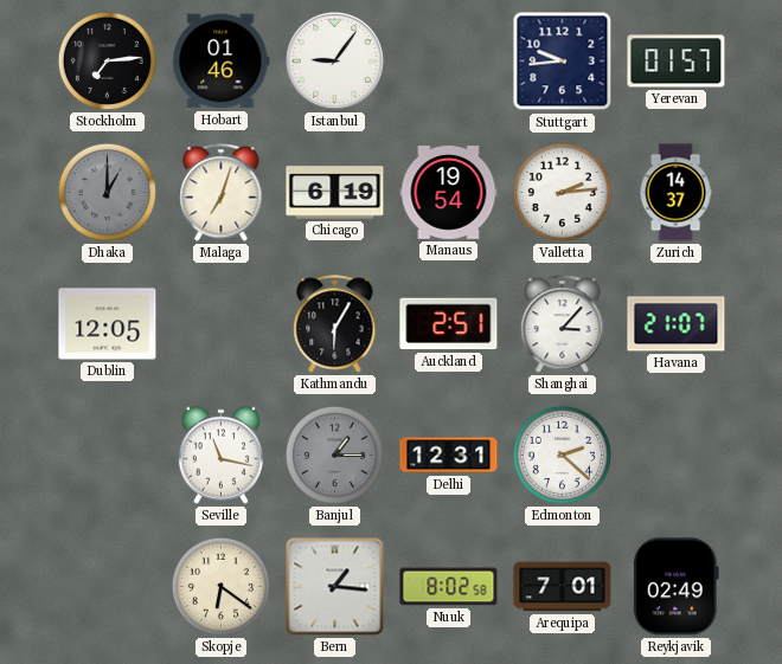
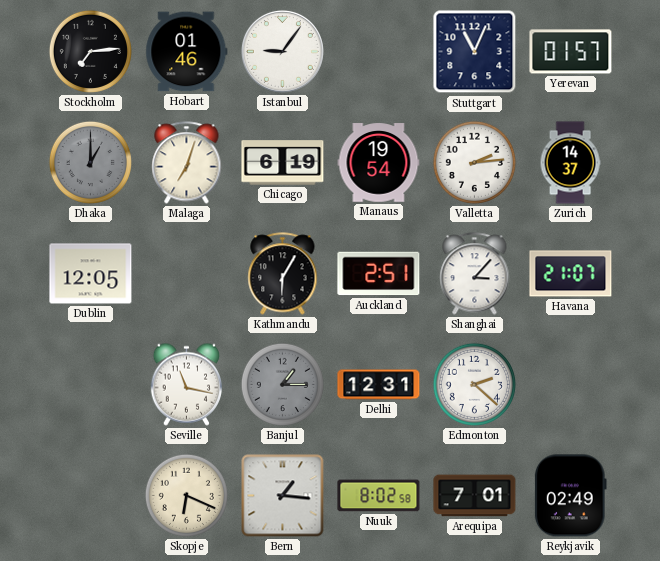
Stuttgart: 9:44 -> 11:04
Skopje: 6:21 -> 6:19
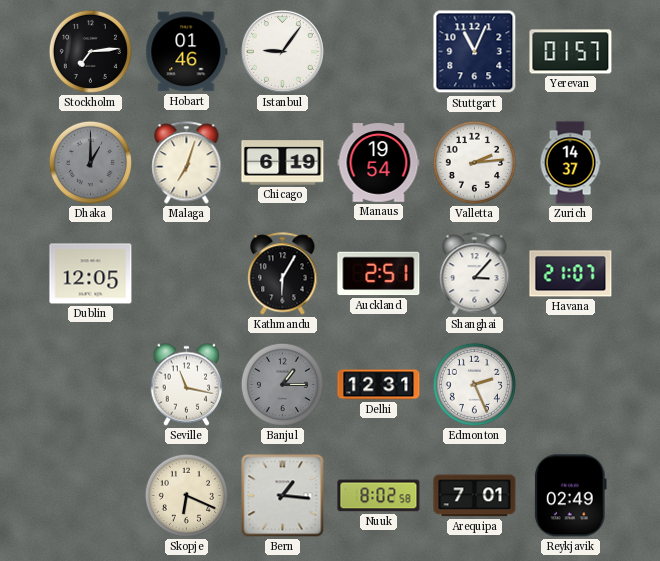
Edmonton: 2:22 -> 2:26
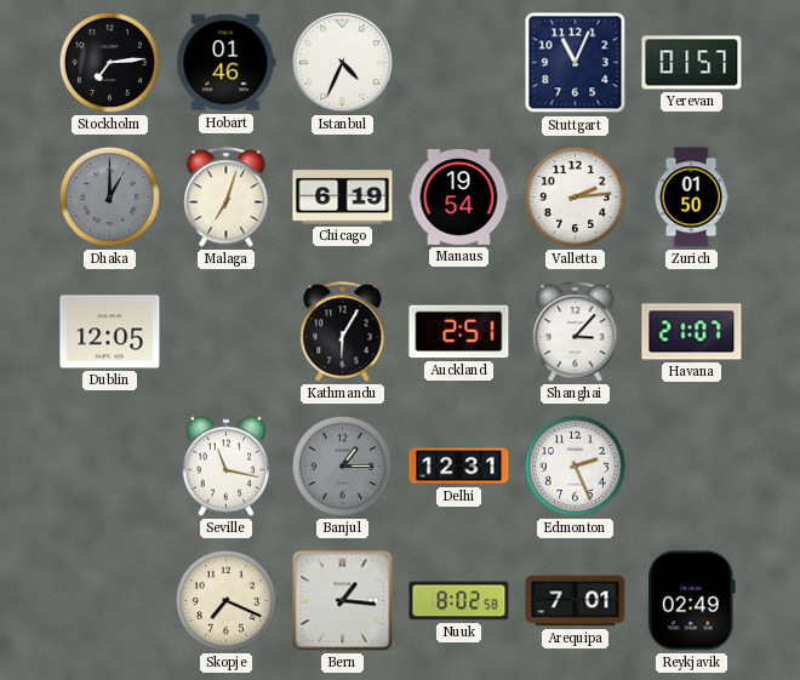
Istanbul: 9:06 -> 4:34
Zurich: 14:37 -> 01:50
Skopje: 6:19 -> 7:19
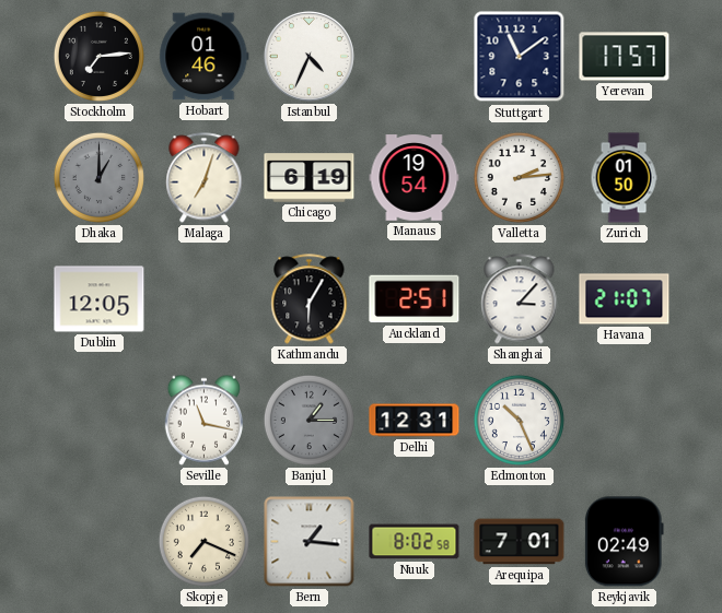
Stuttgart: 11:04 -> 11:09
Yerevan: 01:57 -> 17:57
Edmonton: 2:26 -> 10:26
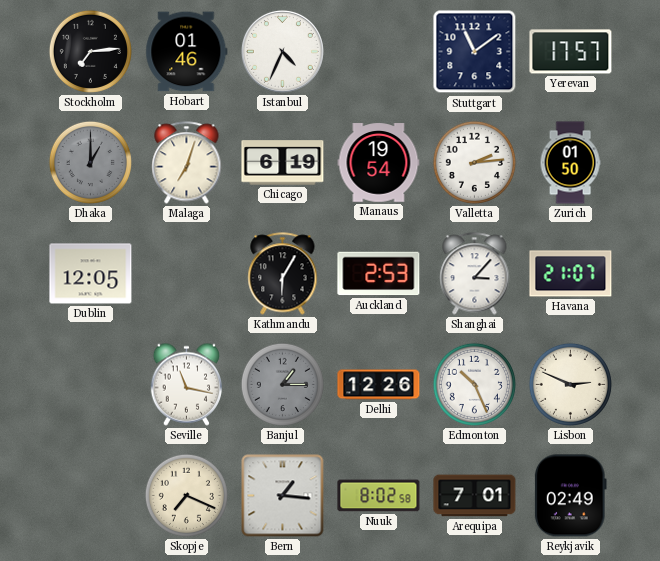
Auckland: 2:51 -> 2:53
Delhi: 12:31 -> 12:26
Lisbon: none -> 2:49
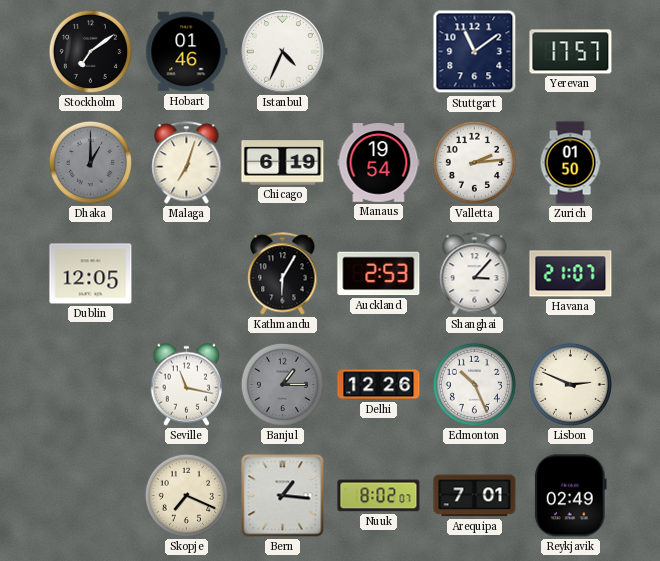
Stockholm: 7:14 -> 7:09
Nuuk: 8:02:58 -> 8:02:07
